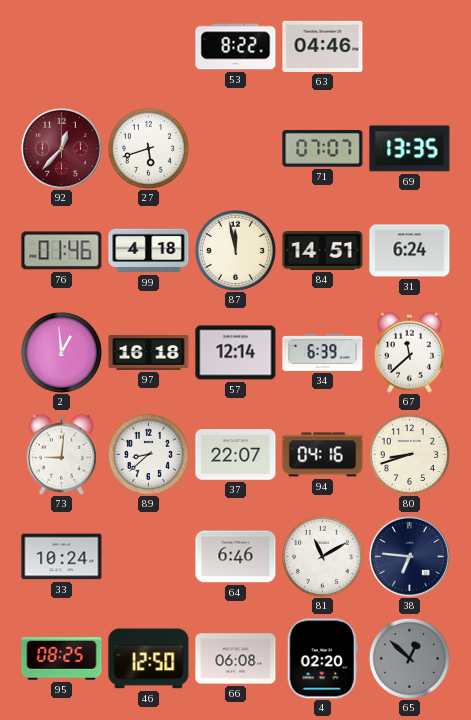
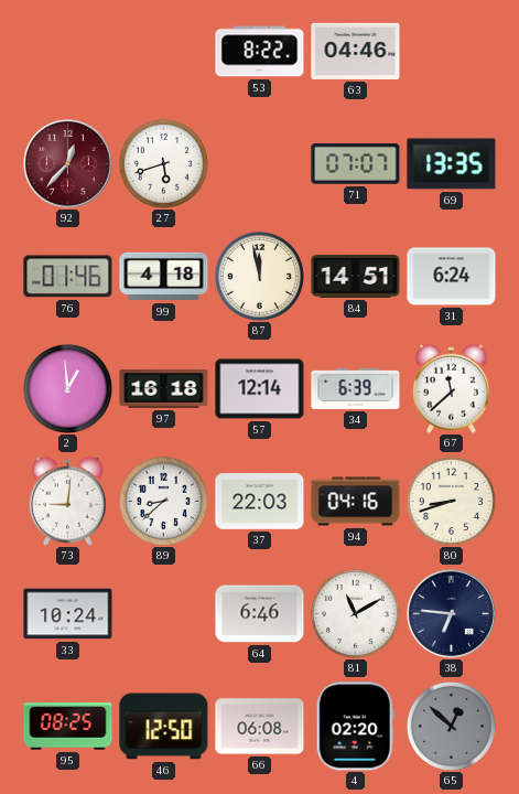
37: 22:07 -> 22:03
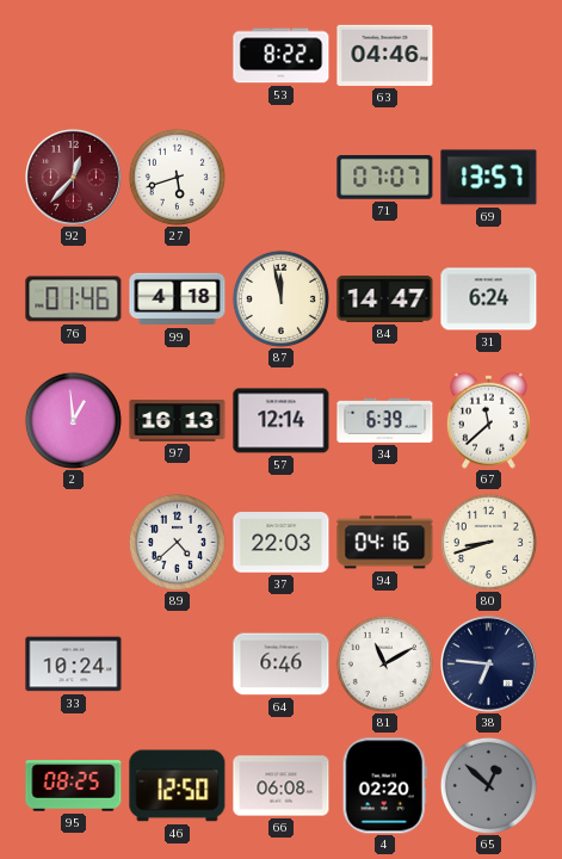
69: 13:35 -> 13:57
84: 14:51 -> 14:47
97: 16:18 -> 16:13
73: 9:01 -> none
89: 8:38 -> 4:38
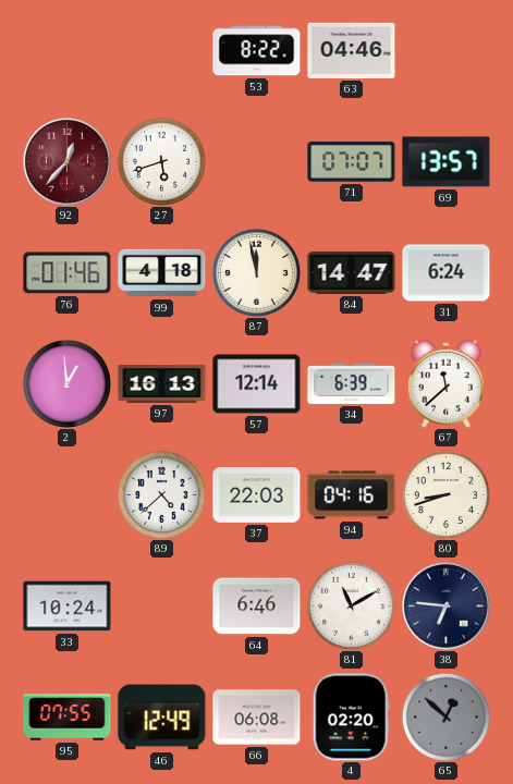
95: 08:25 -> 07:55
46: 12:50 -> 12:49
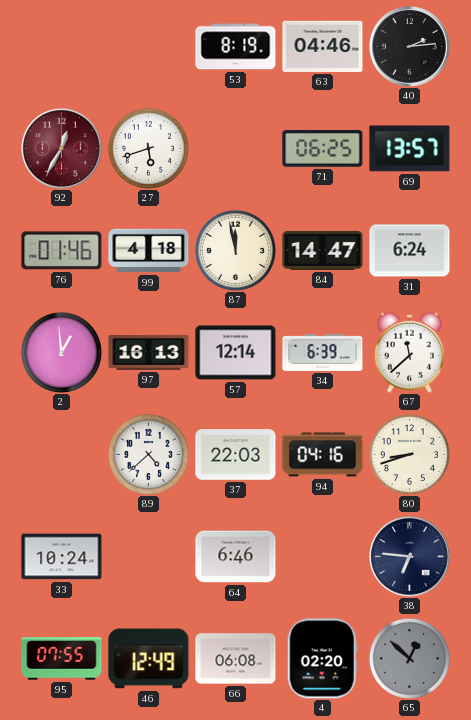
53: 8:22 -> 8:19
40: none -> 2:14
92: 12:37 -> 12:35
71: 07:07 -> 06:25
81: 11:10 -> none
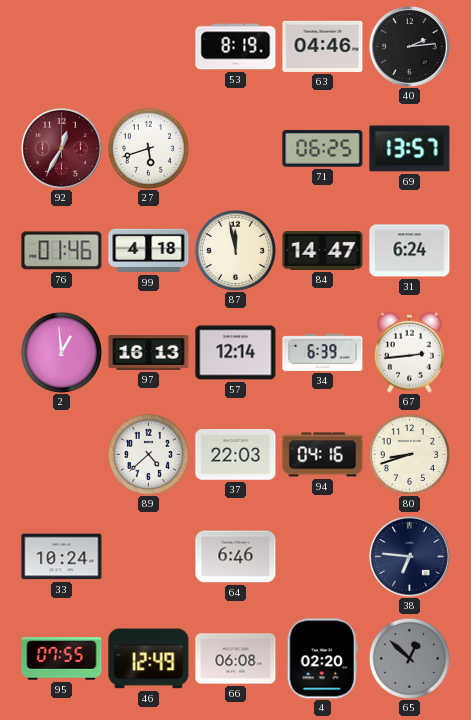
67: 11:38 -> 2:44
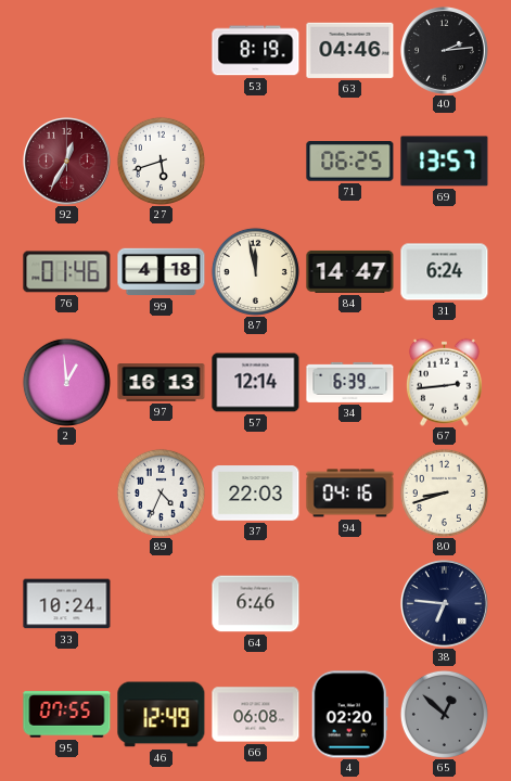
89: 4:38 -> 4:34
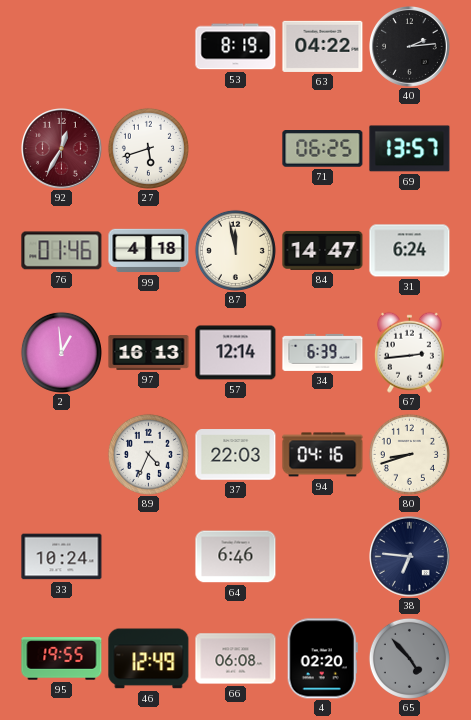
63: 04:46 -> 04:22
95: 07:55 -> 19:55
65: 12:52 -> 4:53
